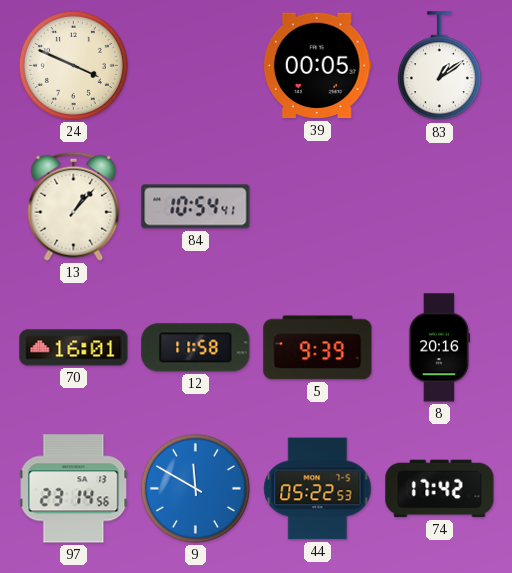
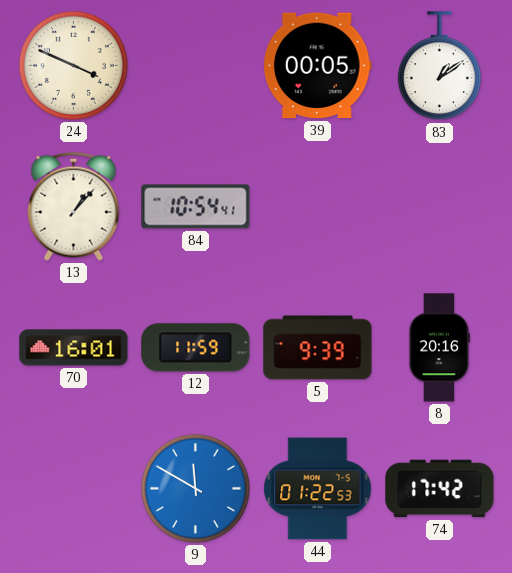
12: 11:58 -> 11:59
97: 23:14 -> none
44: 05:22 -> 01:22
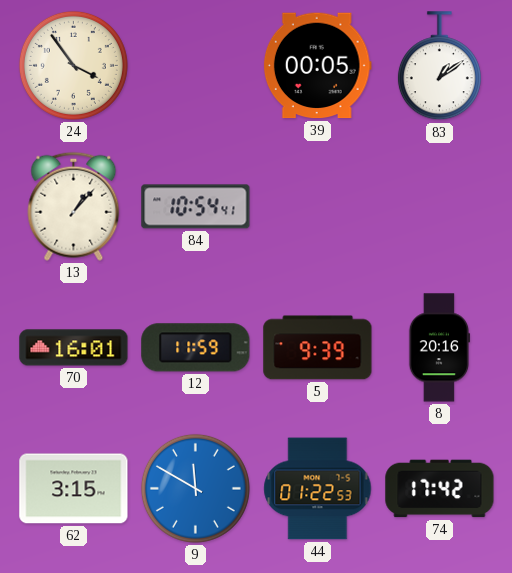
24: 3:49 -> 3:54
62: none -> 3:15
